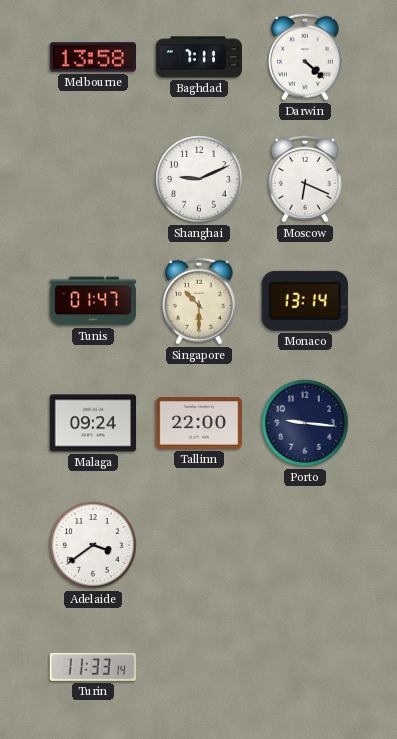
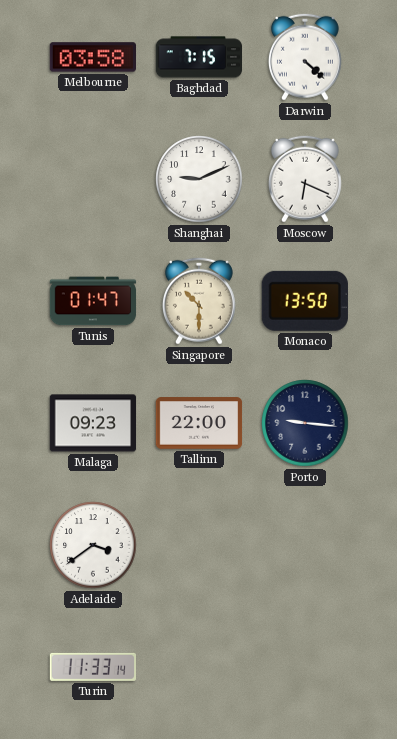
Melbourne: 13:58 -> 03:58
Baghdad: 7:11 -> 7:15
Monaco: 13:14 -> 13:50
Malaga: 09:24 -> 09:23
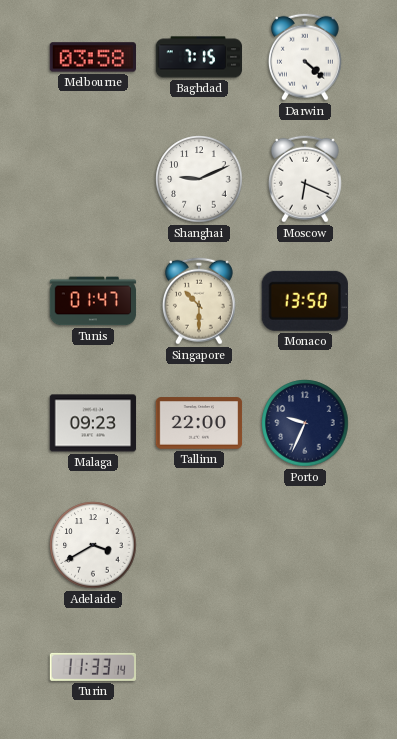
Porto: 9:16 -> 9:34
Adelaide: 3:39 -> 3:40
